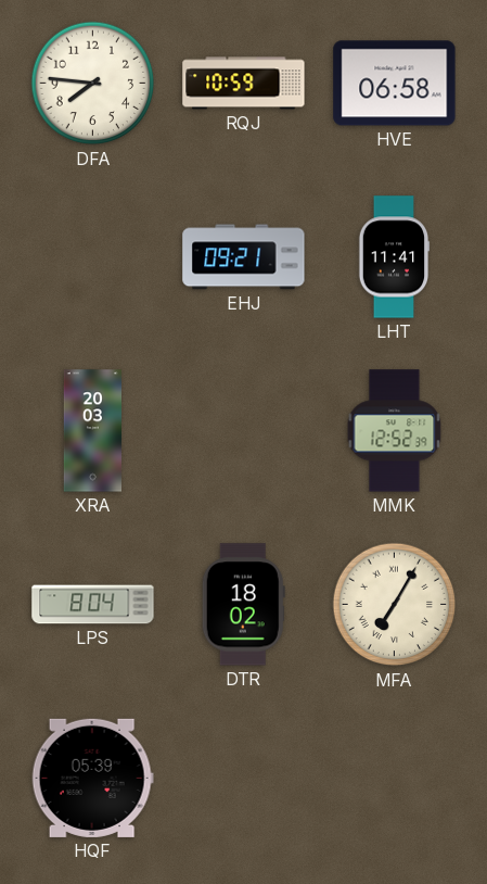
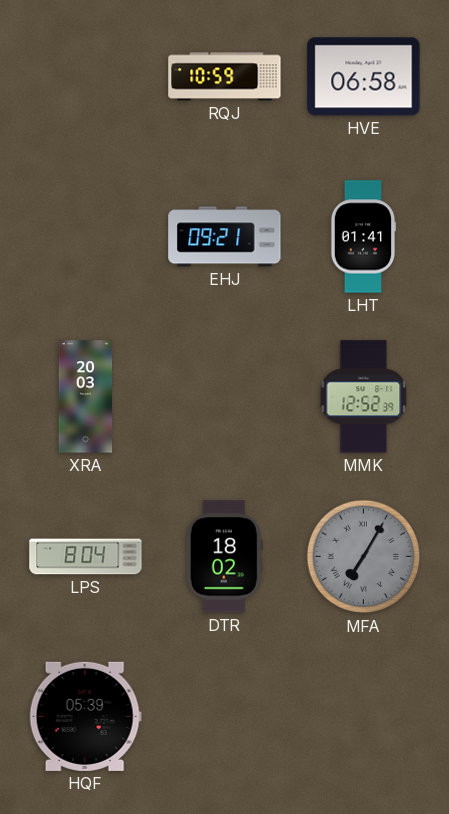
DFA: 7:46 -> none
LHT: 11:41 -> 01:41
MFA dial: cream -> grey
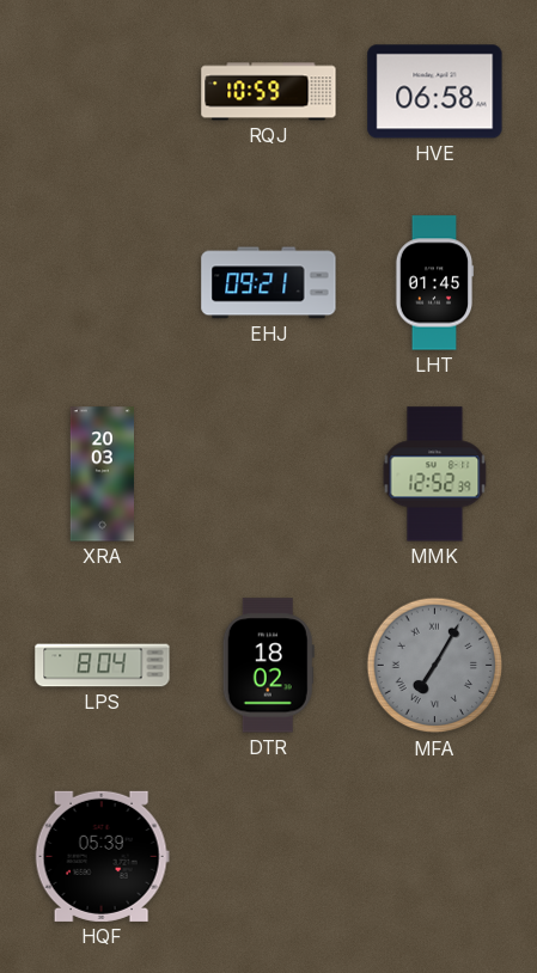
LHT: 01:41 -> 01:45
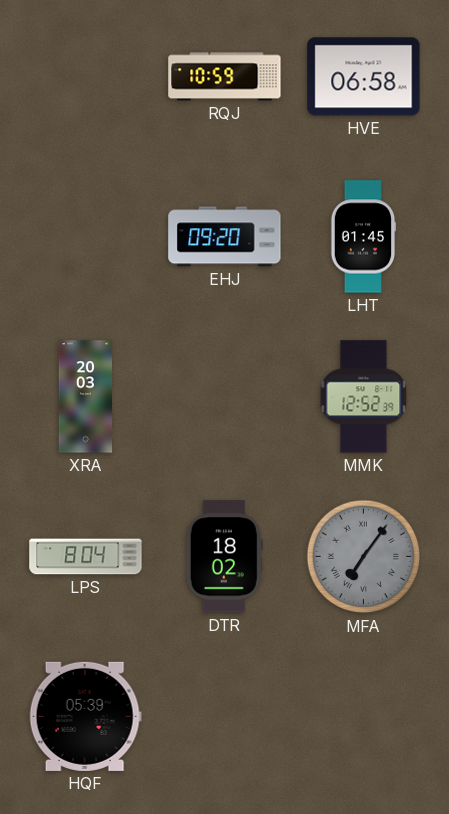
EHJ: 09:21 -> 09:20
MFA: 7:05 -> 7:06
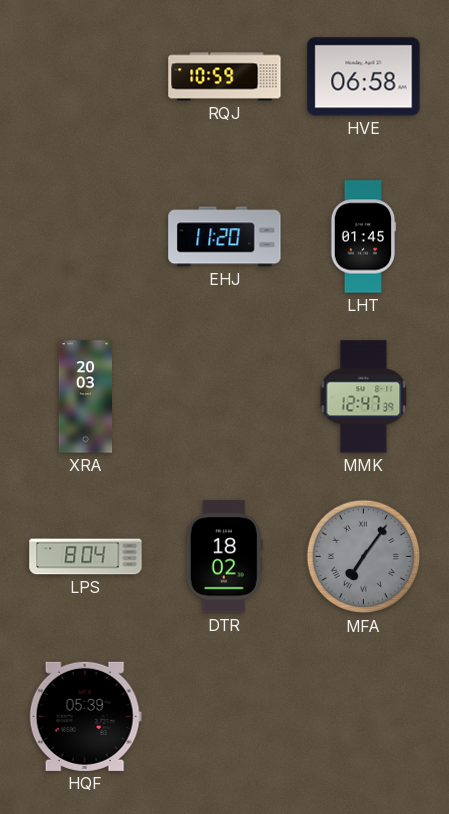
EHJ: 09:20 -> 11:20
MMK: 12:52 -> 12:47
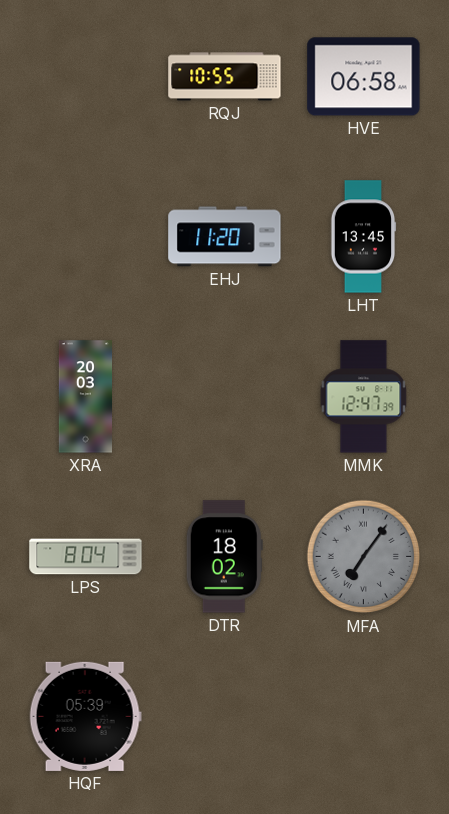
RQJ: 10:59 -> 10:55
LHT: 01:45 -> 13:45
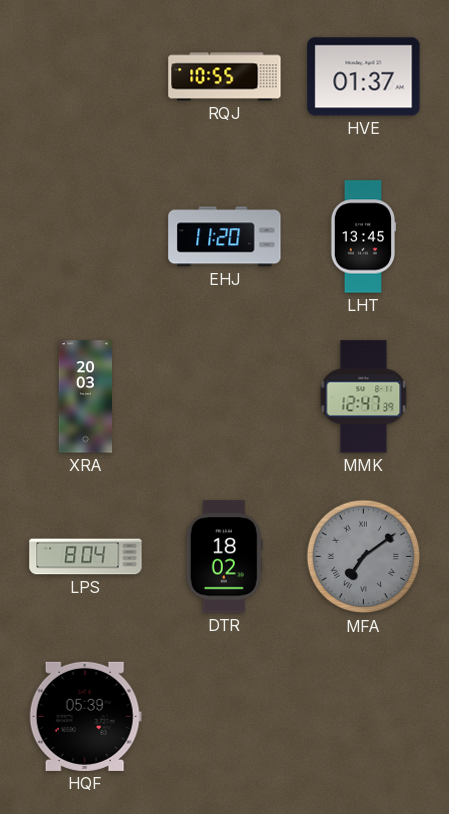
HVE: 06:58 -> 01:37
MFA: 7:06 -> 7:09
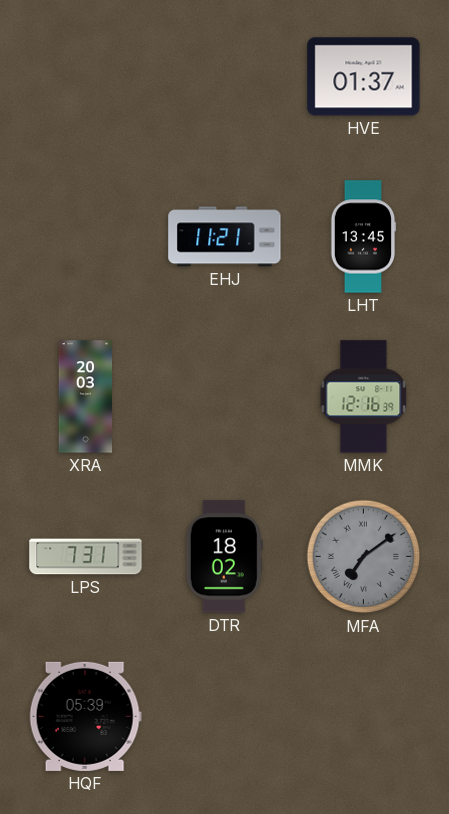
RQJ: 10:55 -> none
EHJ: 11:20 -> 11:21
MMK: 12:47 -> 12:16
LPS: 8:04 -> 7:31
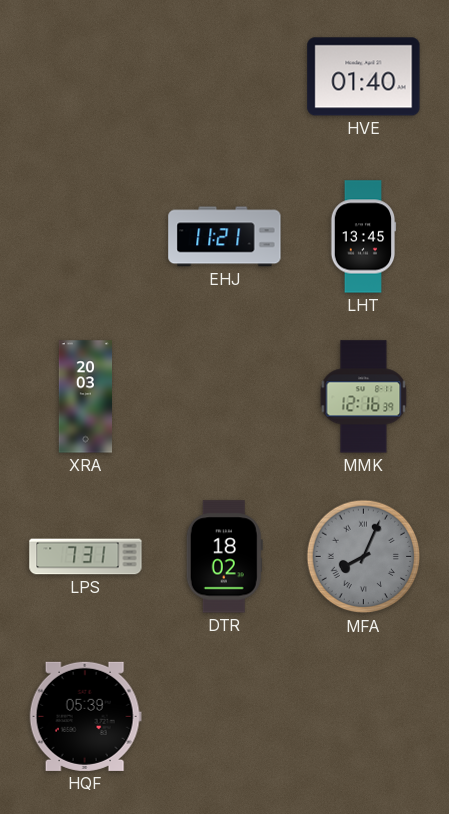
HVE: 01:37 -> 01:40
MFA: 7:09 -> 8:04
